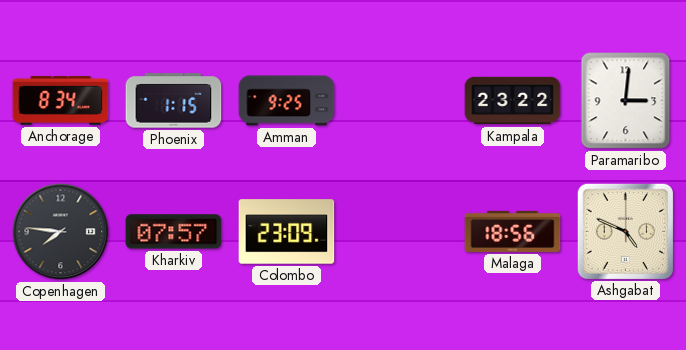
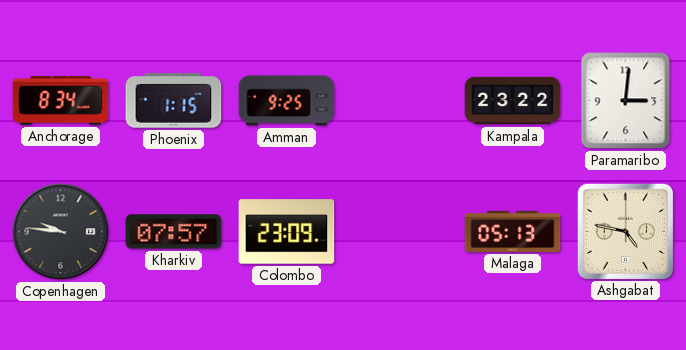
Copenhagen: 7:46 -> 9:46
Malaga: 18:56 -> 05:13
Ashgabat: 4:49 -> 4:47
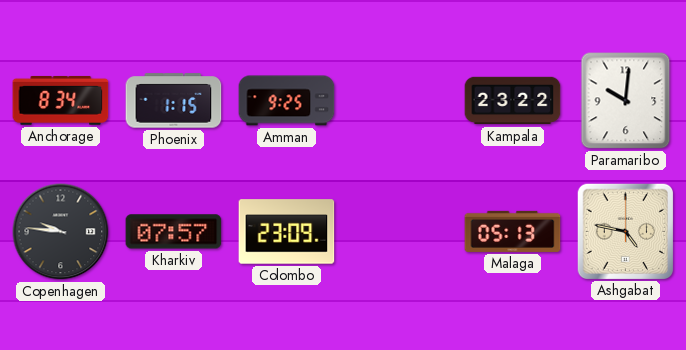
Paramaribo: 3:01 -> 10:01
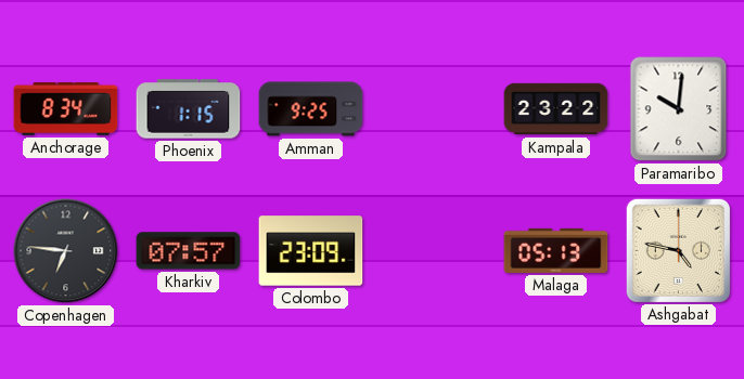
Copenhagen: 9:46 -> 6:46
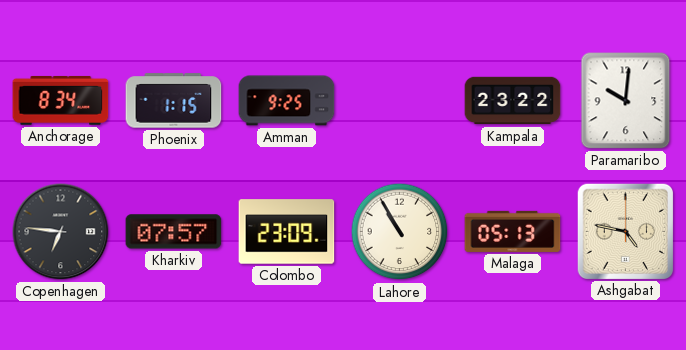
Lahore: none -> 10:55
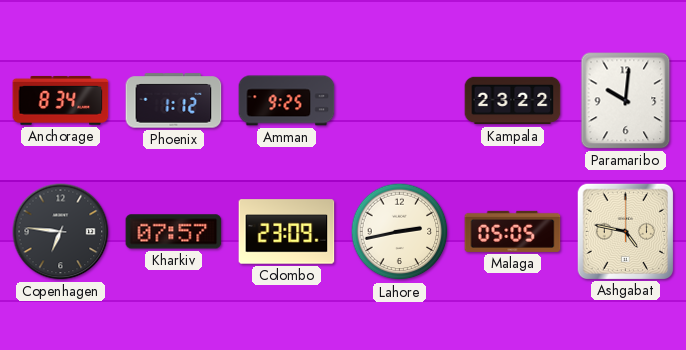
Phoenix: 1:15 -> 1:12
Lahore: 10:55 -> 2:43
Malaga: 05:13 -> 05:05
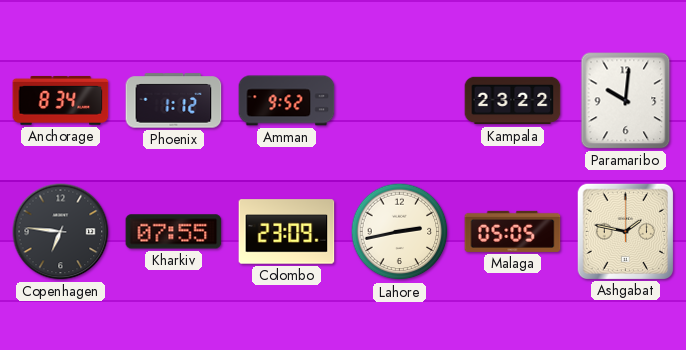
Amman: 9:25 -> 9:52
Kharkiv: 07:57 -> 07:55
Ashgabat: 4:47 -> 1:47
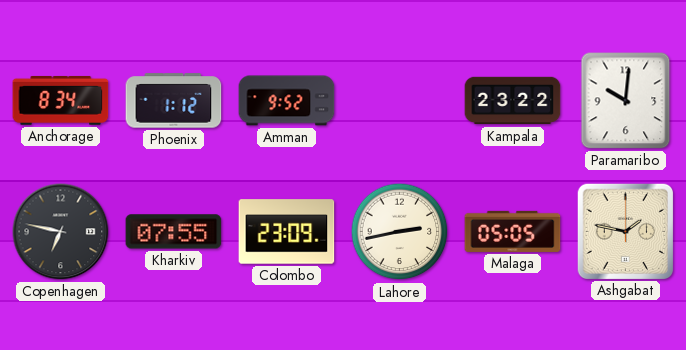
Copenhagen: 6:46 -> 6:47
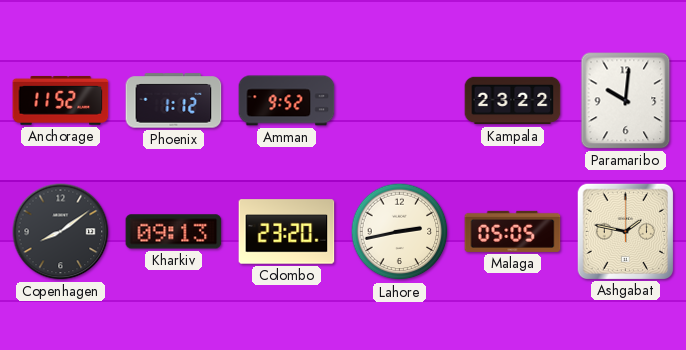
Anchorage: 8:34 -> 11:52
Copenhagen: 6:47 -> 8:09
Kharkiv: 07:55 -> 09:13
Colombo: 23:09 -> 23:20
